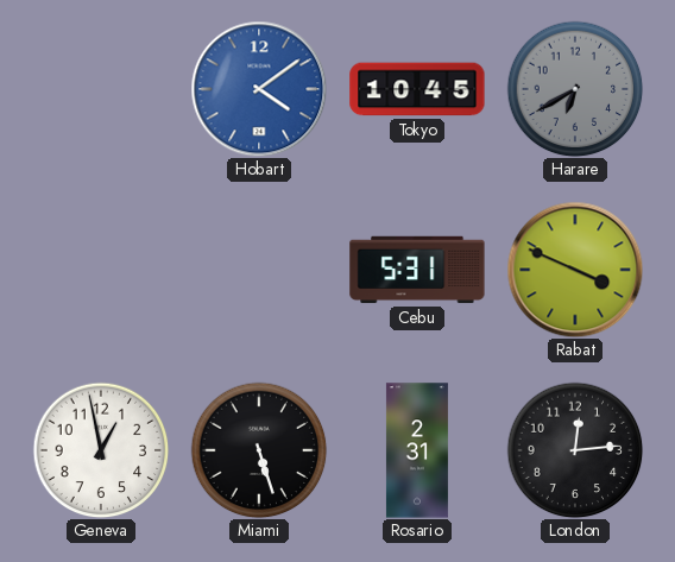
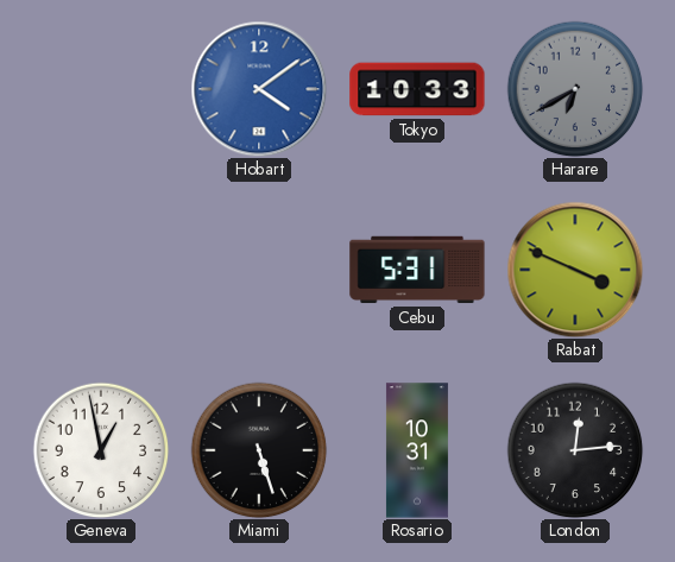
Tokyo: 10:45 -> 10:33
Rosario: 2:31 -> 10:31
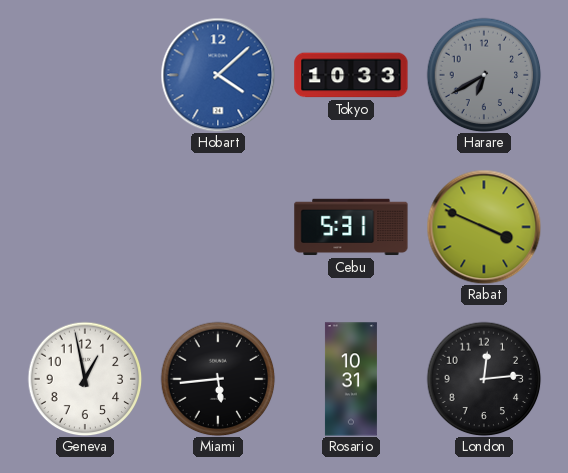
Hobart: 4:09 -> 4:08
Miami: 5:27 -> 5:44
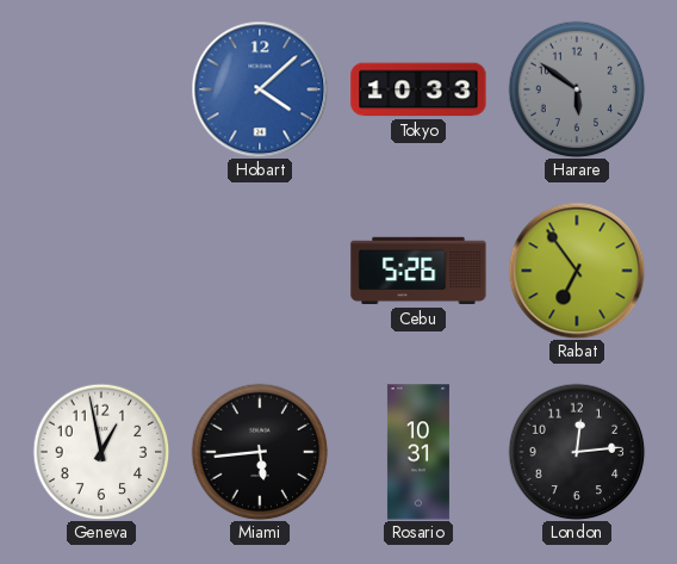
Harare: 6:40 -> 5:51
Cebu: 5:31 -> 5:26
Rabat: 3:49 -> 6:54
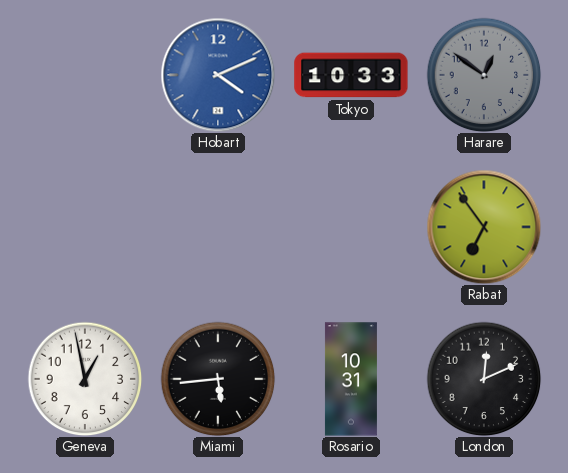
Hobart: 4:08 -> 4:11
Harare: 5:51 -> 12:51
Cebu: 5:26 -> none
London: 12:14 -> 12:11
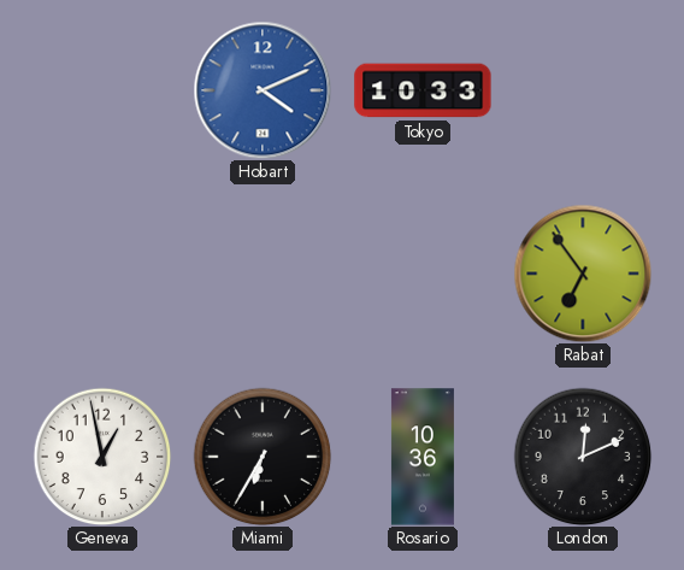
Harare: 12:51 -> none
Miami: 5:44 -> 6:35
Rosario: 10:31 -> 10:36
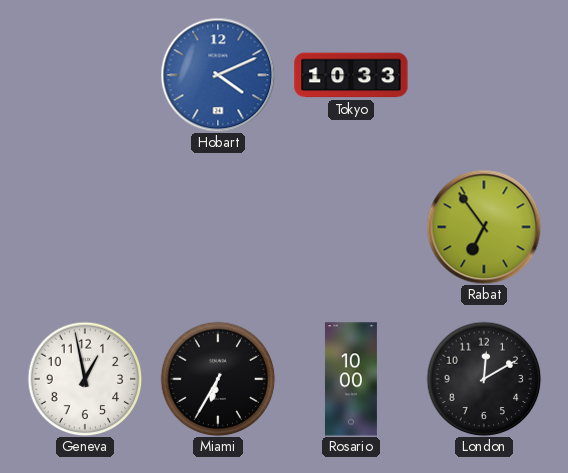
Rosario: 10:36 -> 10:00
London: 12:11 -> 12:10
